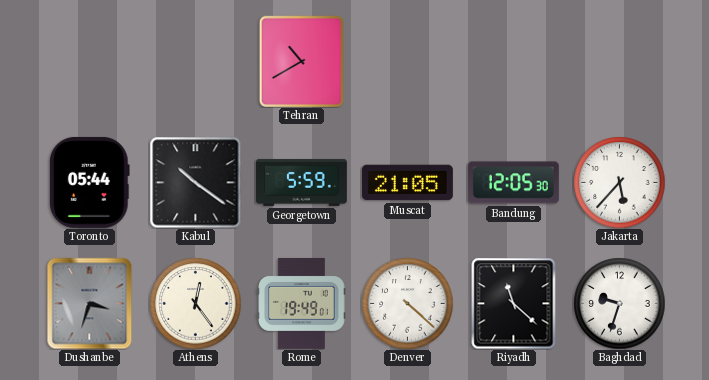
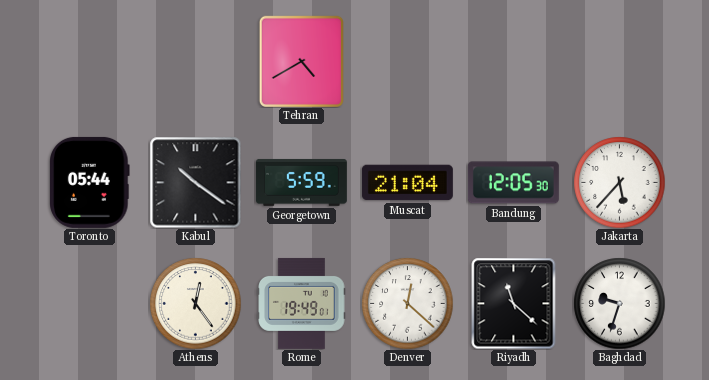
Tehran: 10:40 -> 4:40
Muscat: 21:05 -> 21:04
Dushanbe: 3:33 -> none
Denver: 4:22 -> 12:22
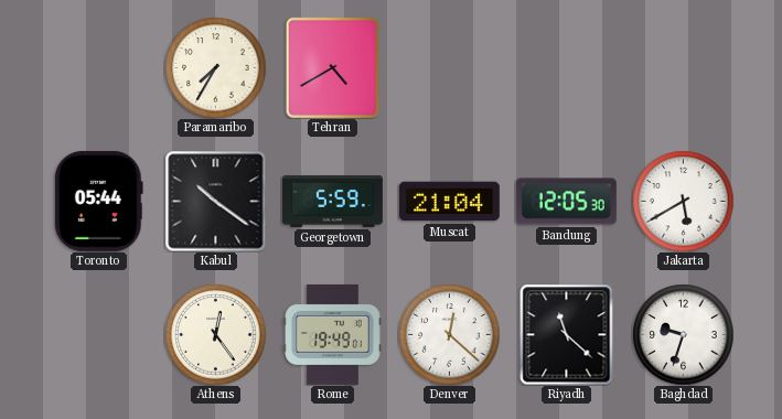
Paramaribo: none -> 7:35
Jakarta: 5:37 -> 5:40
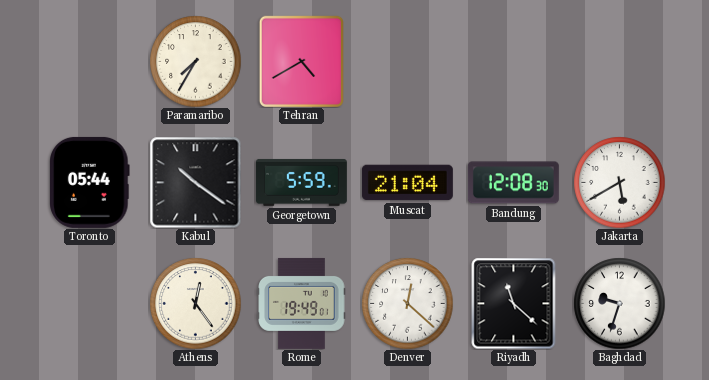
Bandung: 12:05 -> 12:08
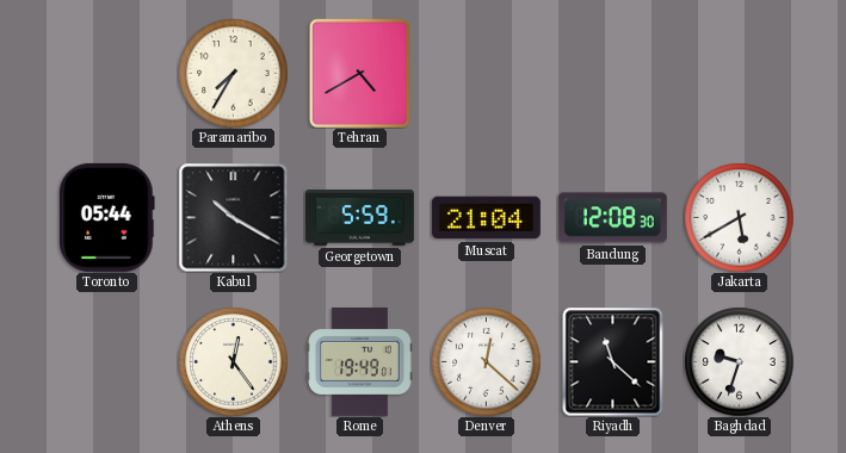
Kabul: 10:21 -> 10:20
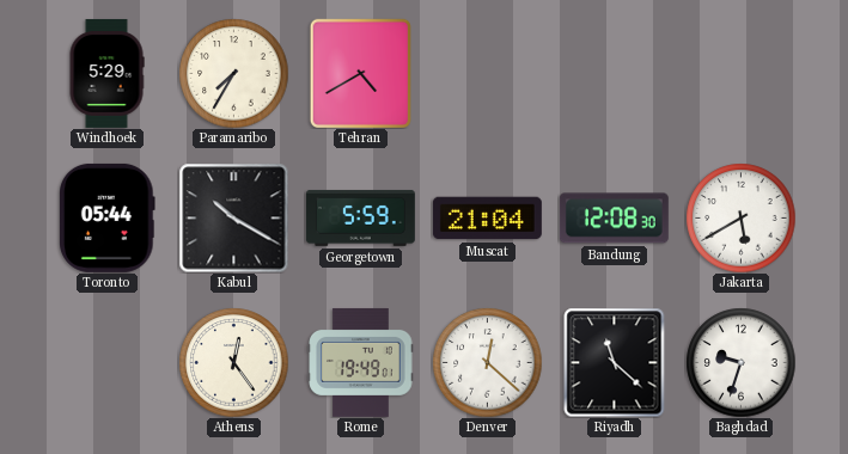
Windhoek: none -> 5:29
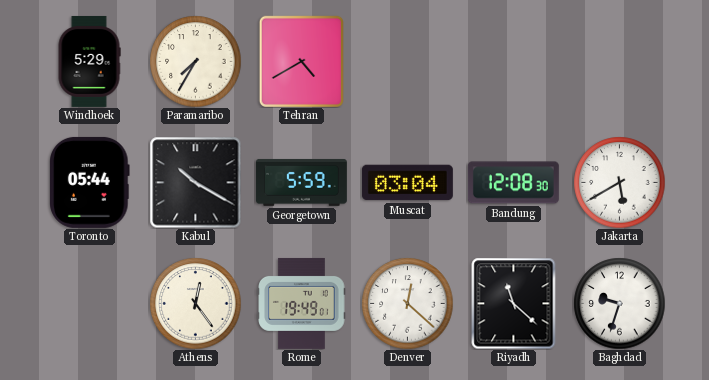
Muscat: 21:04 -> 03:04
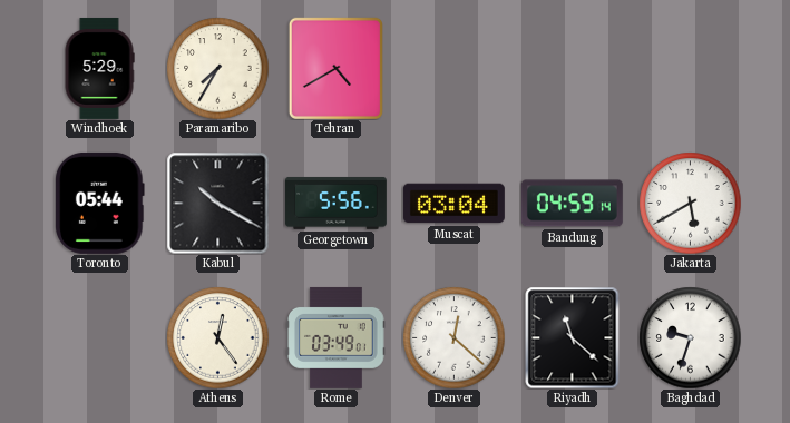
Georgetown: 5:59 -> 5:56
Bandung: 12:08 -> 04:59
Rome: 19:49 -> 03:49
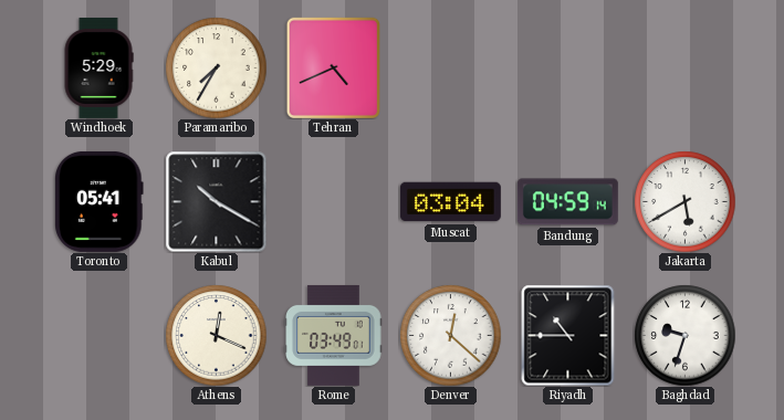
Tehran: 4:40 -> 4:41
Toronto: 05:44 -> 05:41
Georgetown: 5:56 -> none
Athens: 12:24 -> 12:19
Riyadh: 11:22 -> 10:45
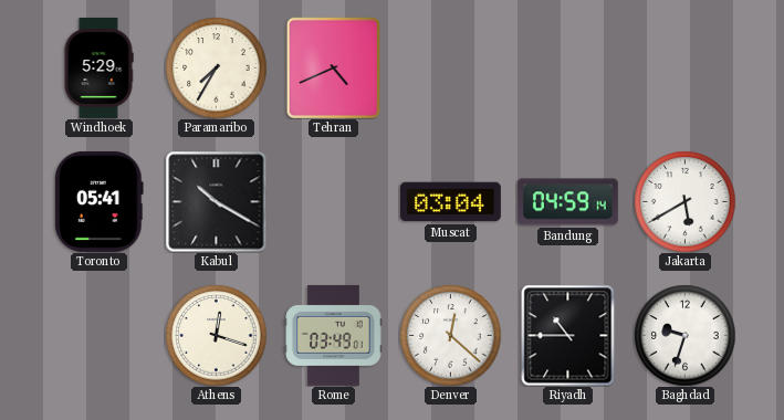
Athens: 12:19 -> 12:18
